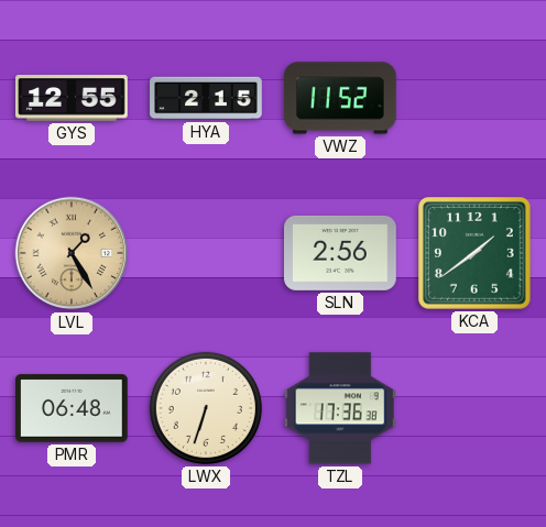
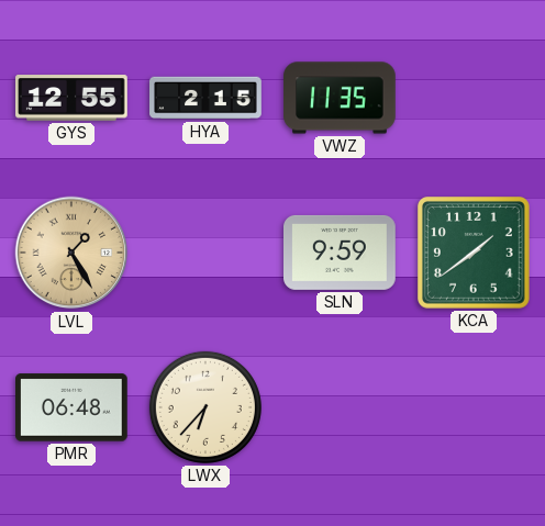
VWZ: 11:52 -> 11:35
SLN: 2:56 -> 9:59
LWX: 6:33 -> 6:37
TZL: 17:36 -> none
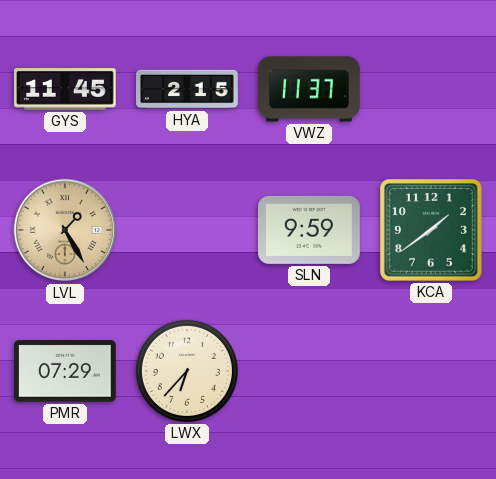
GYS: 12:55 -> 11:45
VWZ: 11:35 -> 11:37
PMR: 06:48 -> 07:29
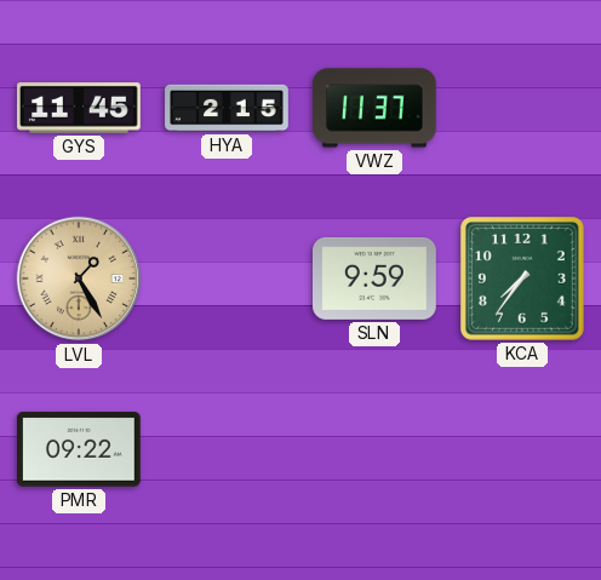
KCA: 1:39 -> 7:36
PMR: 07:29 -> 09:22
LWX: 6:37 -> none
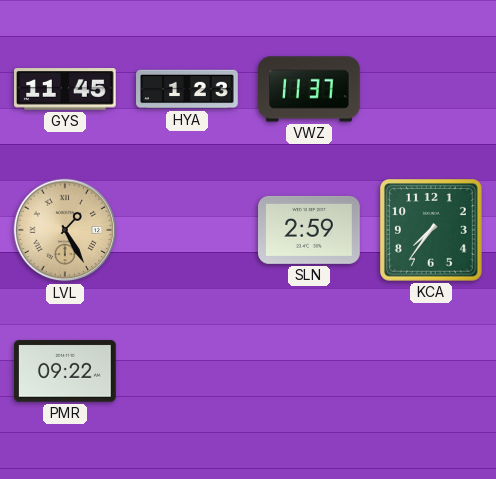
HYA: 2:15 -> 1:23
SLN: 9:59 -> 2:59
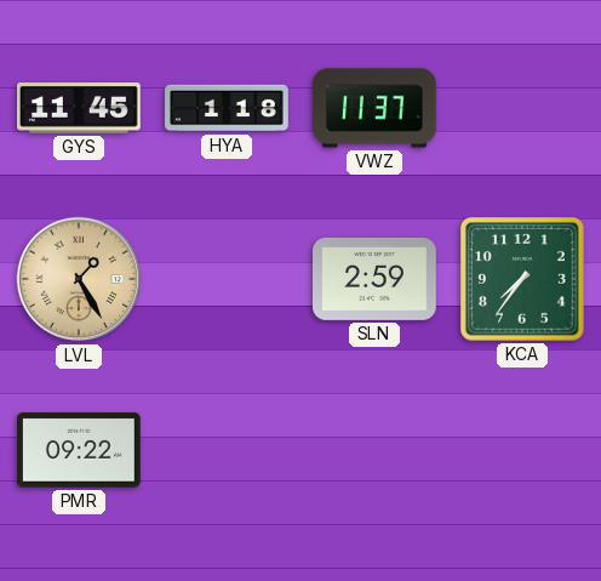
HYA: 1:23 -> 1:18
